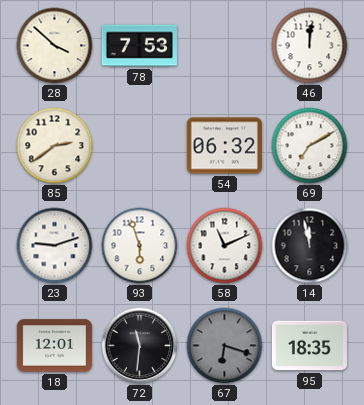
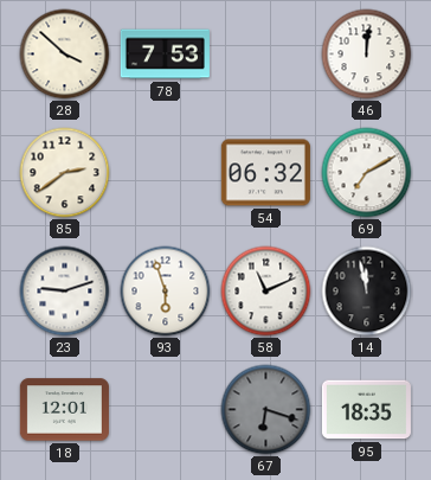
72: 11:31 -> none
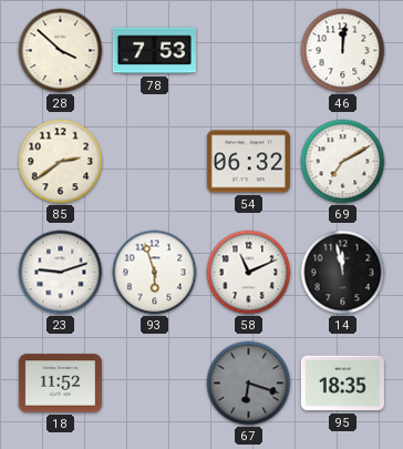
18: 12:01 -> 11:52
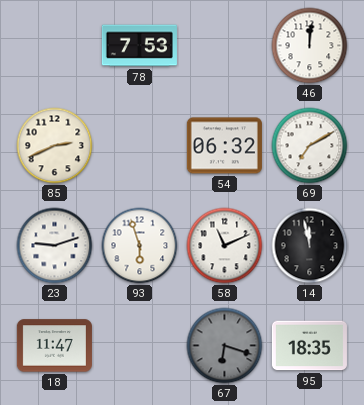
28: 3:52 -> none
85: 2:39 -> 2:41
18: 11:52 -> 11:47
